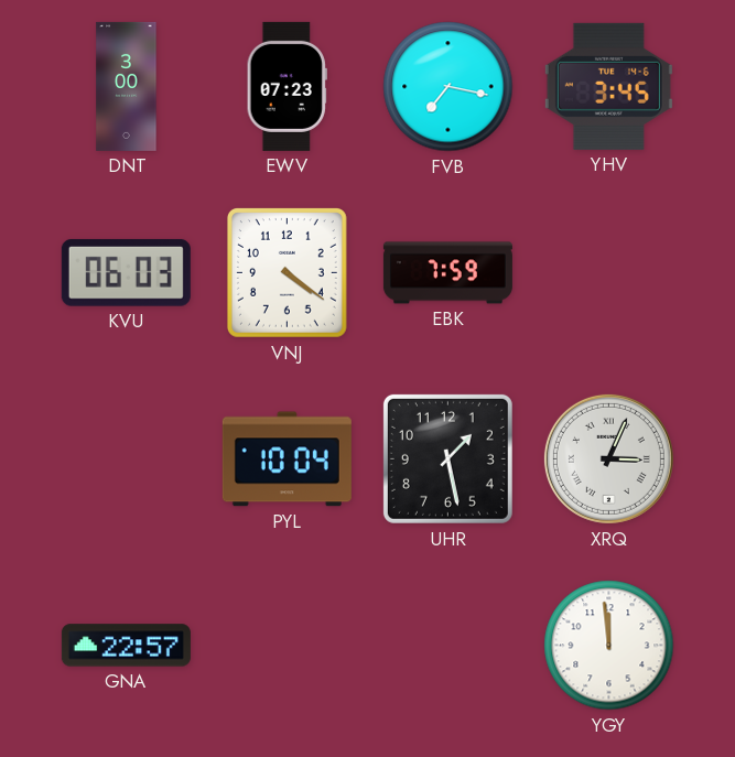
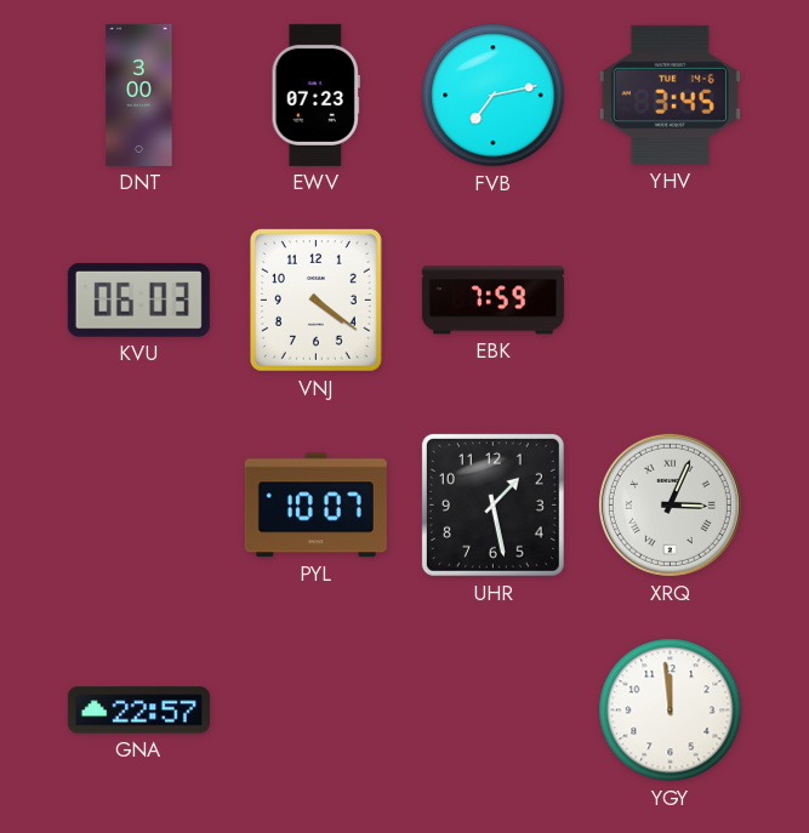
FVB: 7:17 -> 7:13
PYL: 10:04 -> 10:07
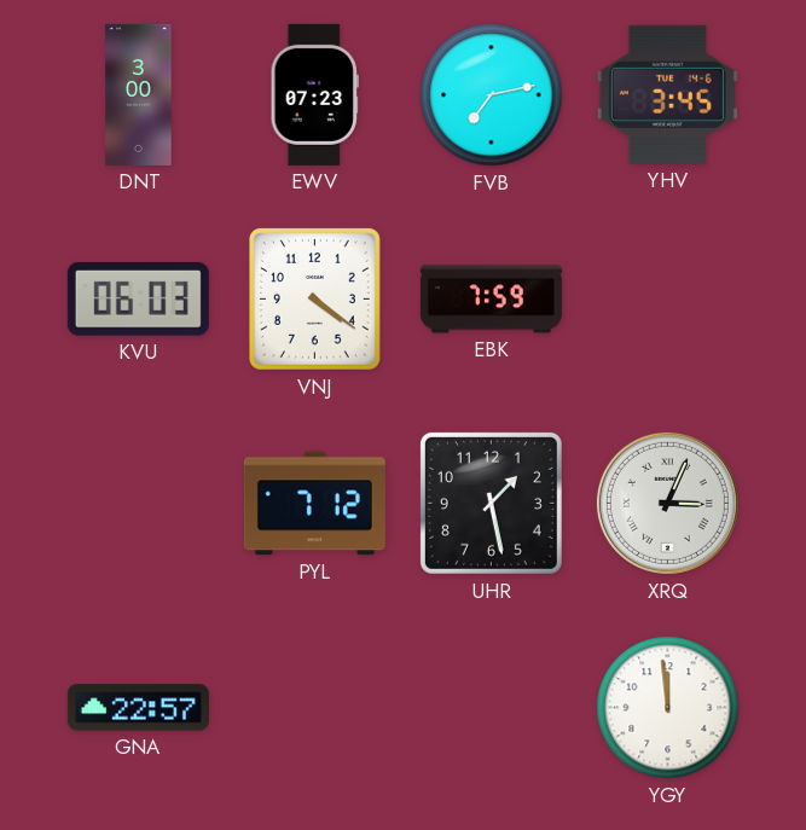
PYL: 10:07 -> 7:12
